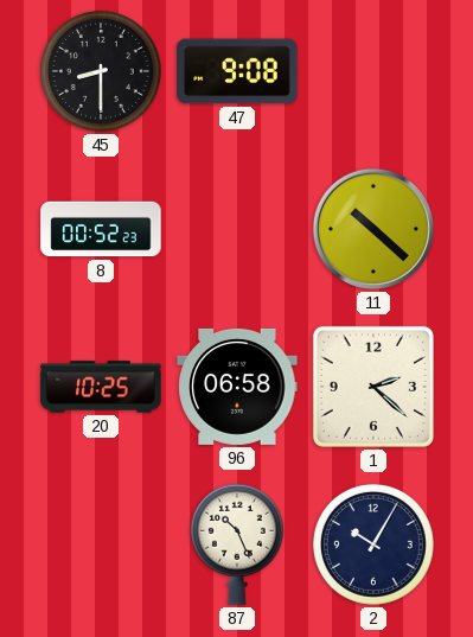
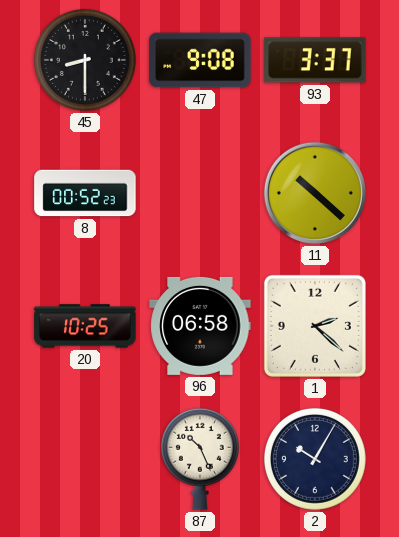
93: none -> 3:37
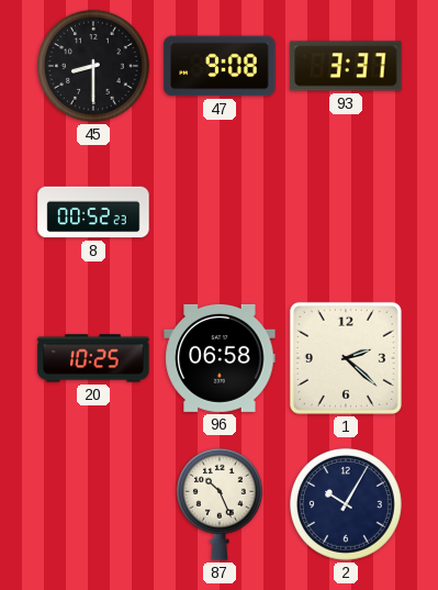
11: 10:22 -> none
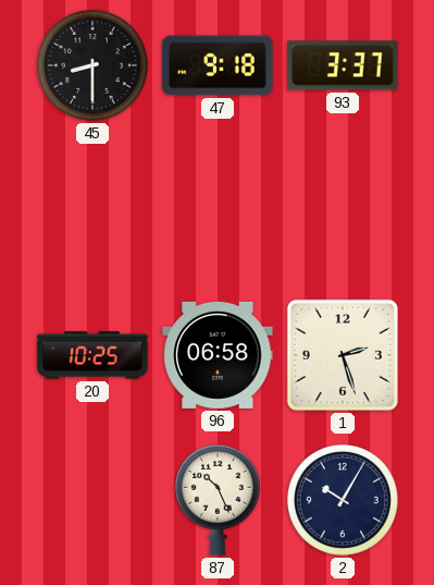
47: 9:08 -> 9:18
8: 00:52 -> none
1: 2:22 -> 2:27
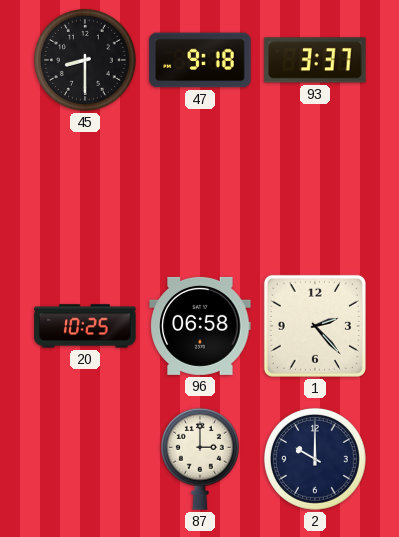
1: 2:27 -> 2:23
87: 10:26 -> 3:00
2: 10:05 -> 10:00
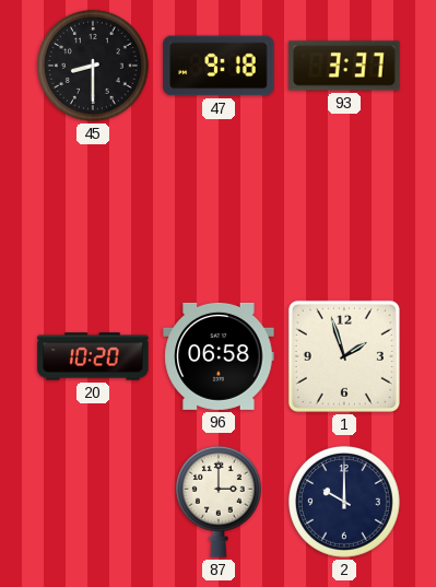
20: 10:25 -> 10:20
1: 2:23 -> 1:57
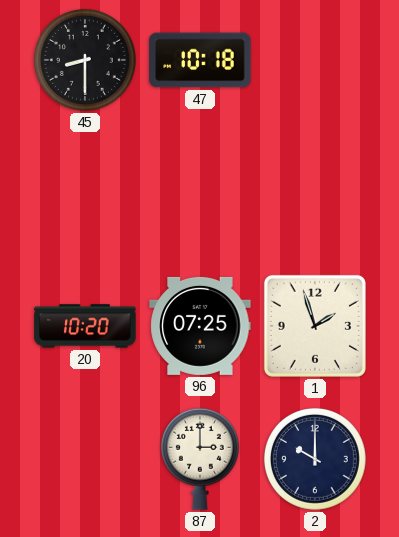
47: 9:18 -> 10:18
93: 3:37 -> none
96: 06:58 -> 07:25
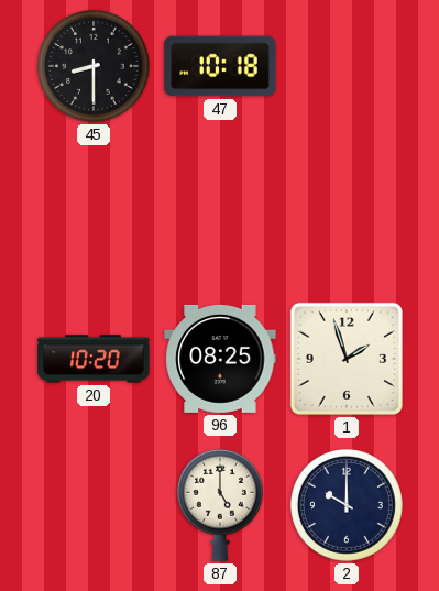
96: 07:25 -> 08:25
87: 3:00 -> 5:00
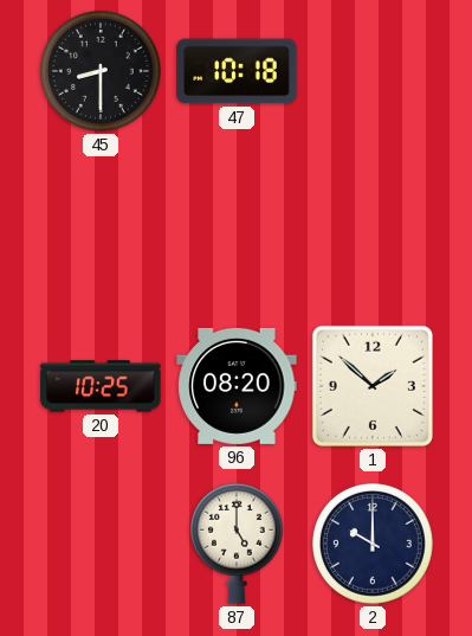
20: 10:20 -> 10:25
96: 08:25 -> 08:20
1: 1:57 -> 1:52
